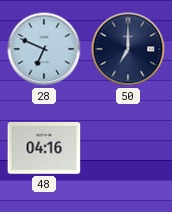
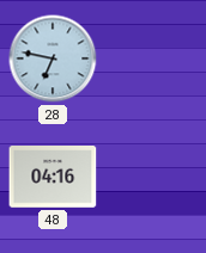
28: 6:49 -> 6:47
50: 7:00 -> none
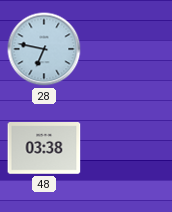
48: 04:16 -> 03:38
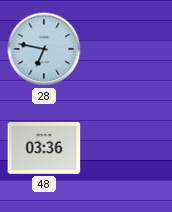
48: 03:38 -> 03:36
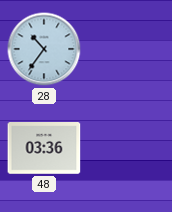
28: 6:47 -> 10:36
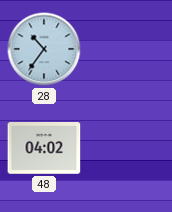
48: 03:36 -> 04:02
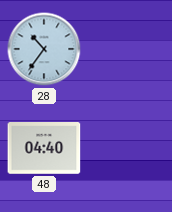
48: 04:02 -> 04:40
